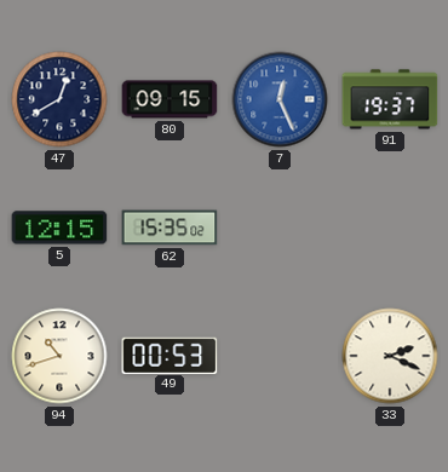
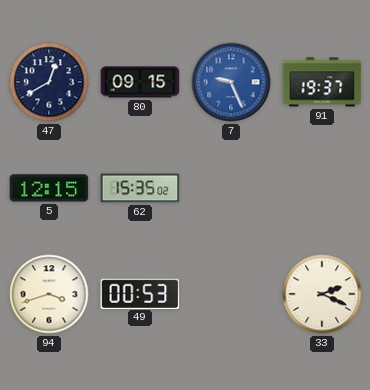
7: 12:26 -> 9:26
94: 10:42 -> 3:42
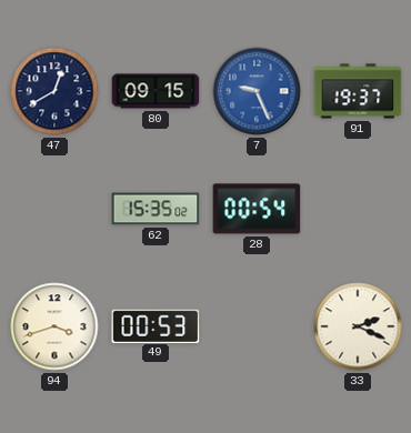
5: 12:15 -> none
28: none -> 00:54
